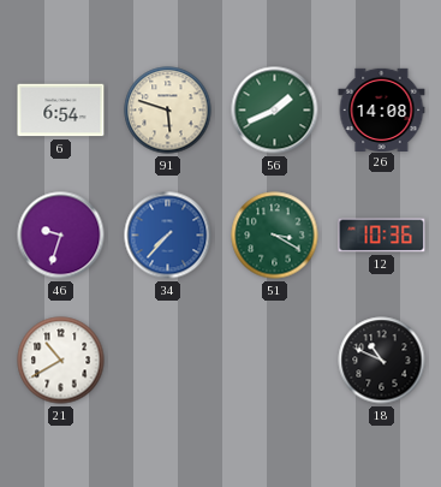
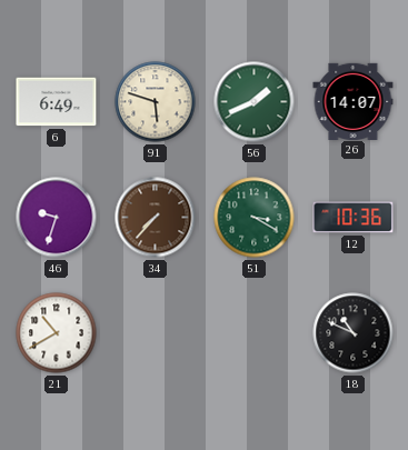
6: 6:54 -> 6:49
26: 14:08 -> 14:07
34 dial: blue -> brown
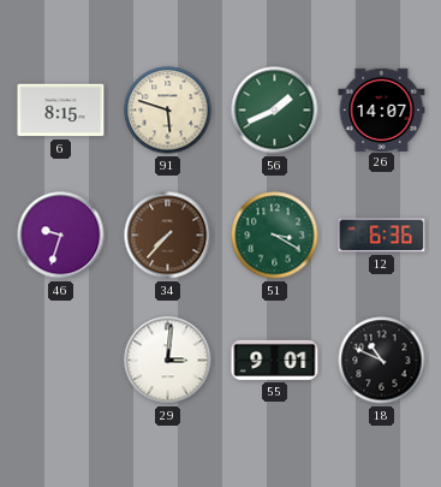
6: 6:49 -> 8:15
12: 10:36 -> 6:36
21: 10:40 -> none
29: none -> 3:01
55: none -> 9:01
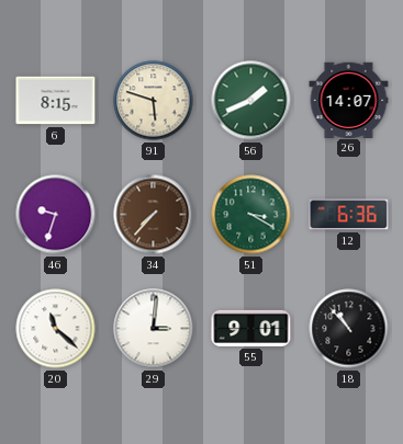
20: none -> 11:22
18: 10:49 -> 10:53
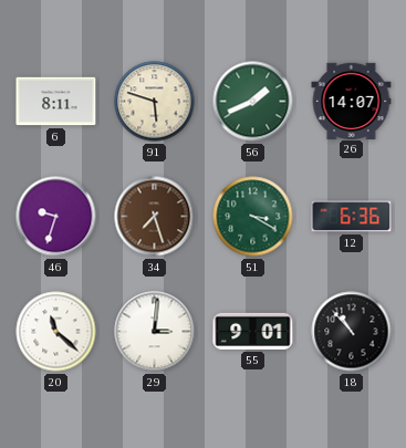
6: 8:15 -> 8:11
34: 7:37 -> 7:27
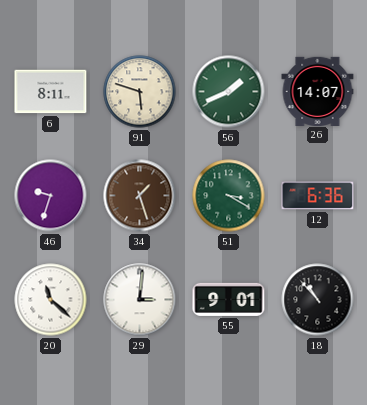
34: 7:27 -> 1:27
